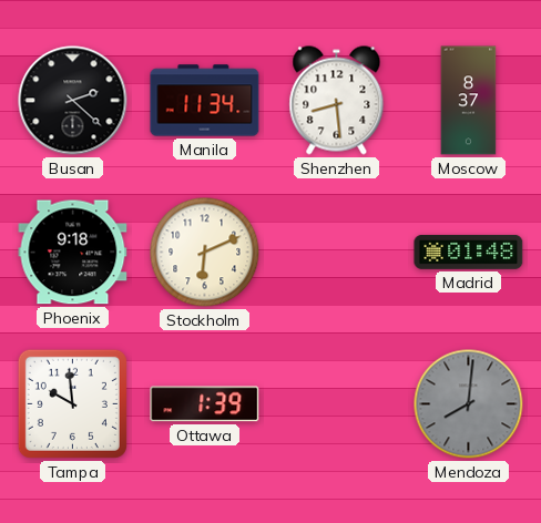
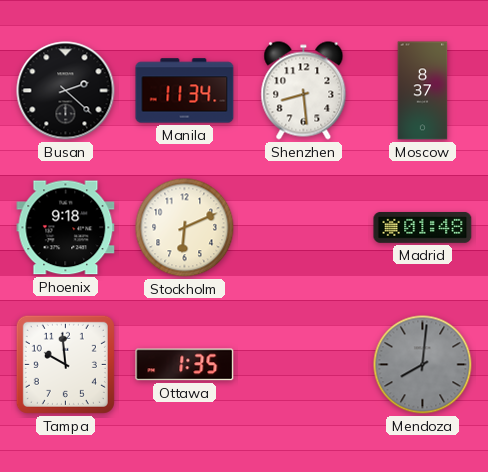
Ottawa: 1:39 -> 1:35
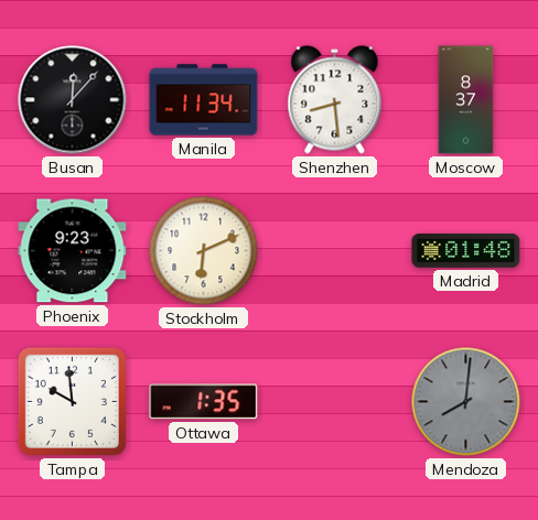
Busan: 2:22 -> 12:07
Phoenix: 9:18 -> 9:23
